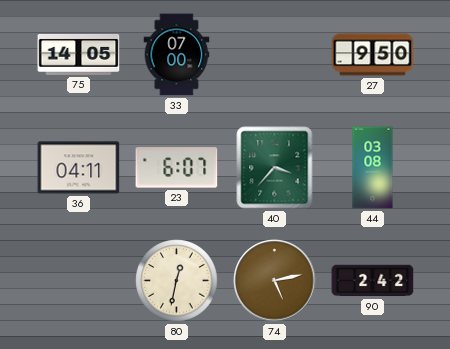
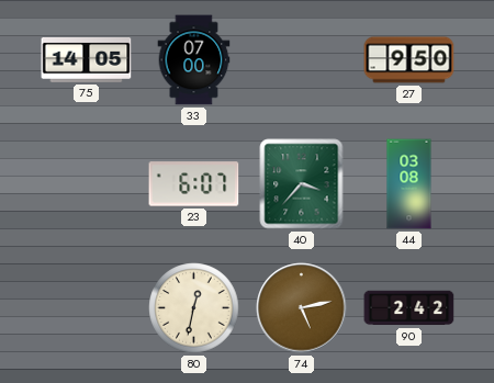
36: 04:11 -> none
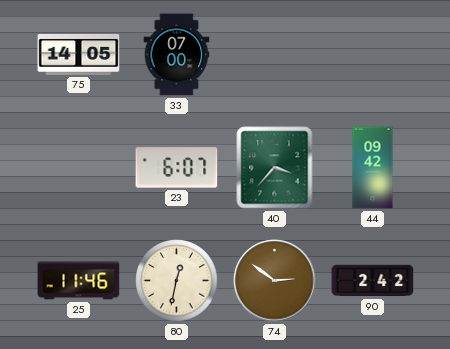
27: 9:50 -> none
44: 03:08 -> 09:42
25: none -> 11:46
74: 5:13 -> 2:51
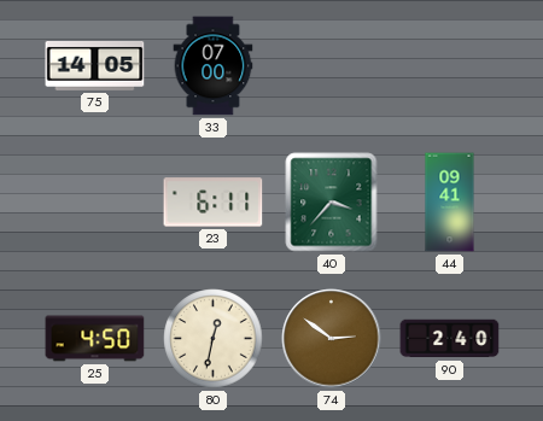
23: 6:07 -> 6:11
44: 09:42 -> 09:41
25: 11:46 -> 4:50
90: 2:42 -> 2:40
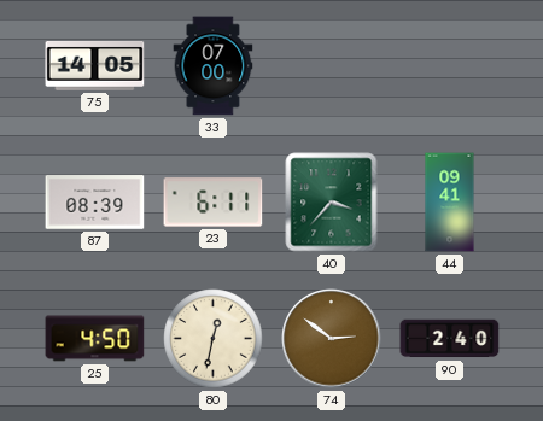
87: none -> 08:39
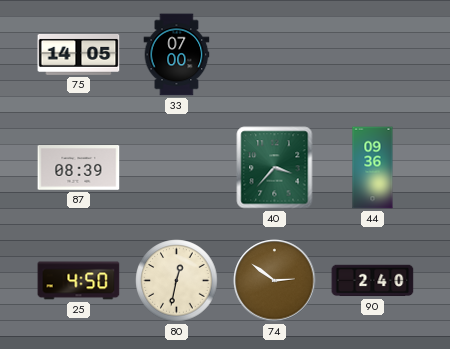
23: 6:11 -> none
44: 09:41 -> 09:36
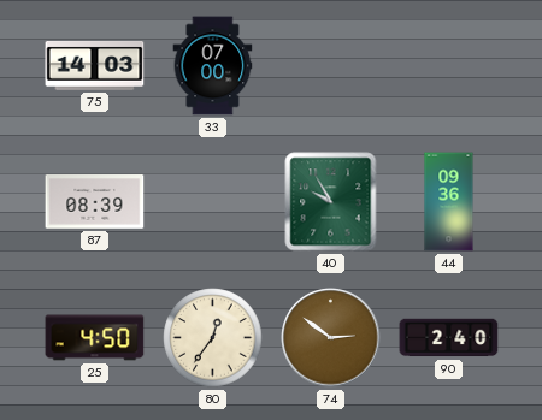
75: 14:05 -> 14:03
40: 3:37 -> 9:55
80: 12:32 -> 12:36
